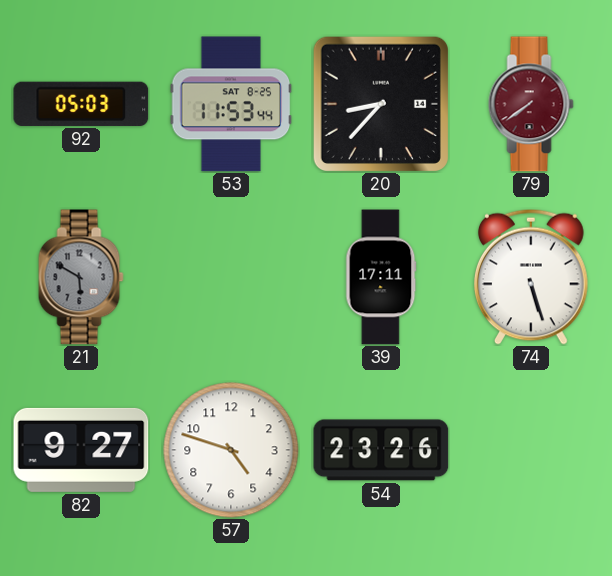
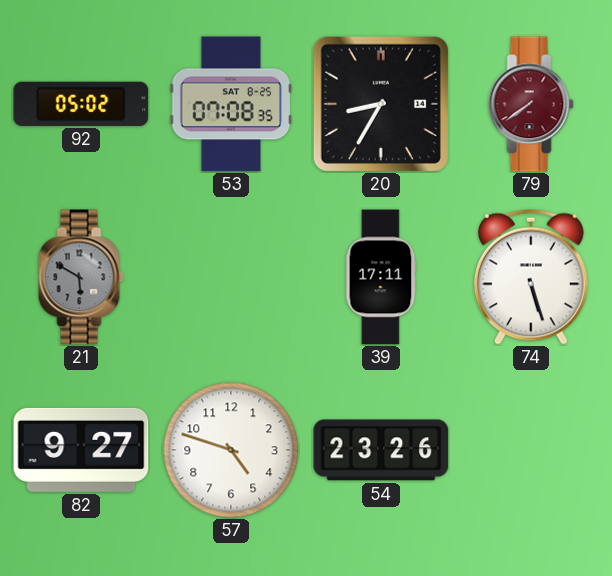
92: 05:03 -> 05:02
53: 11:53 -> 07:08
20: 8:37 -> 8:35
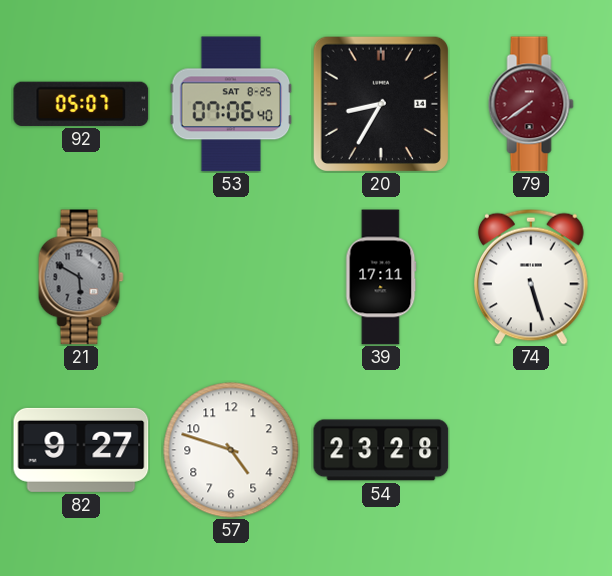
92: 05:02 -> 05:07
53: 07:08 -> 07:06
54: 23:26 -> 23:28
